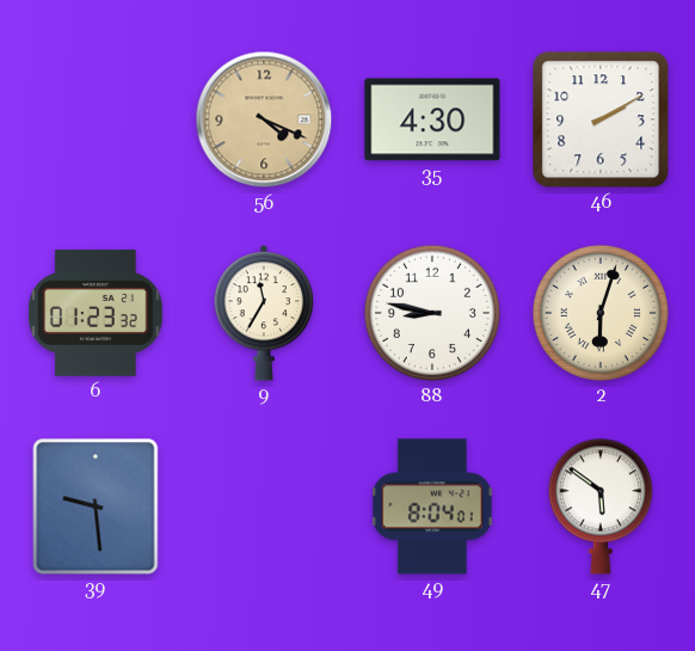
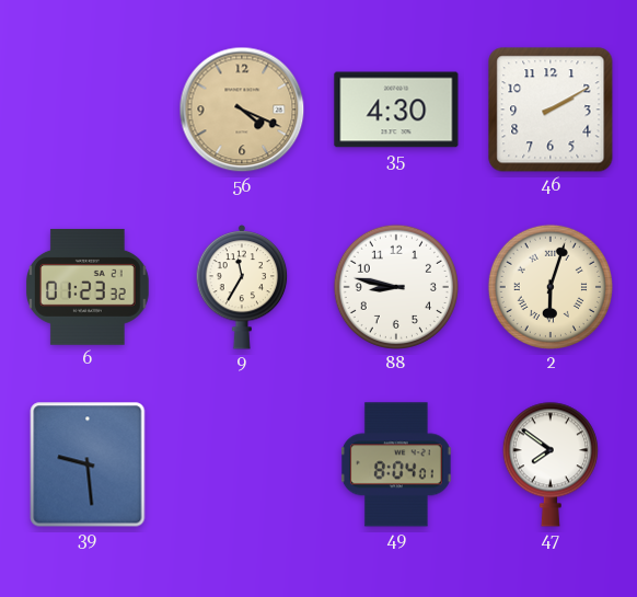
47: 5:51 -> 7:51
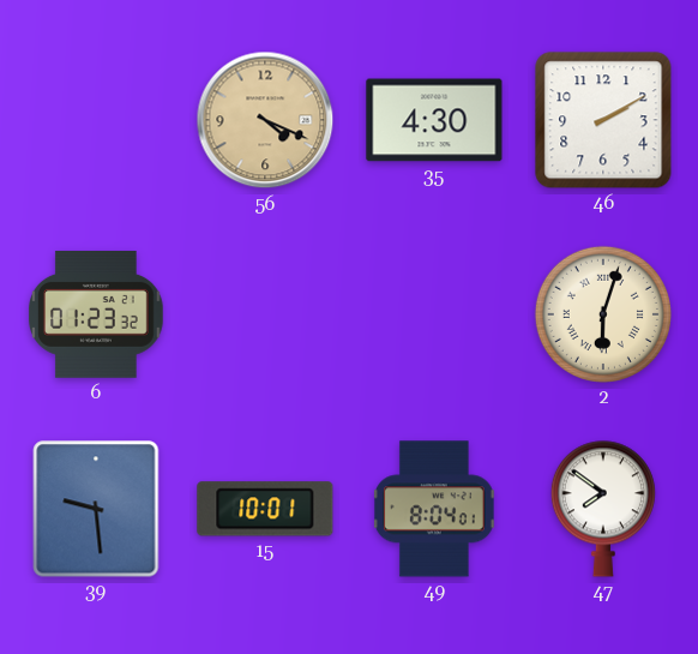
9: 11:35 -> none
88: 8:47 -> none
15: none -> 10:01
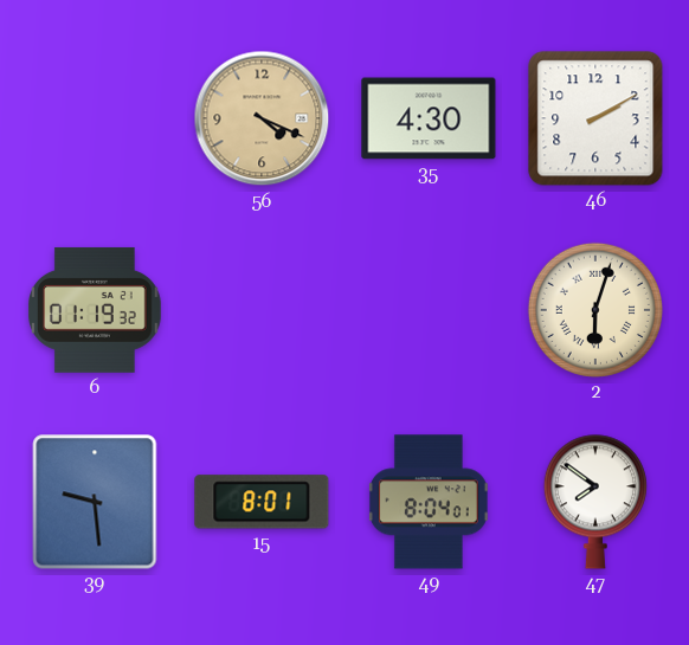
6: 01:23 -> 01:19
15: 10:01 -> 8:01
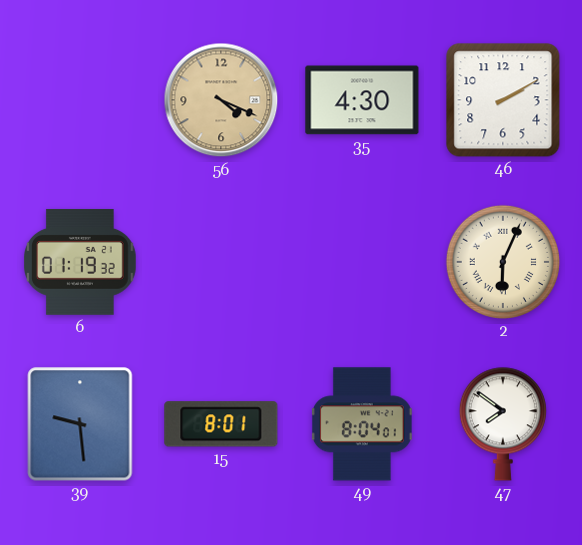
2: 6:03 -> 6:04
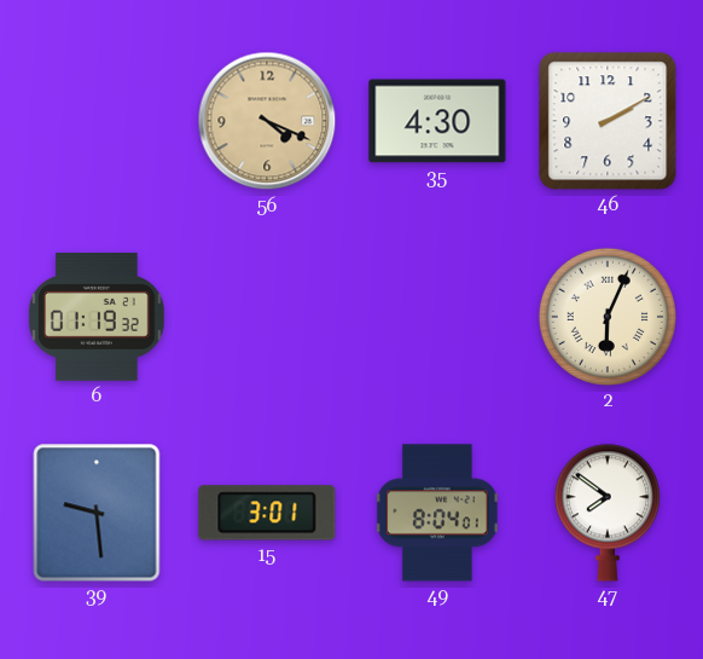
15: 8:01 -> 3:01
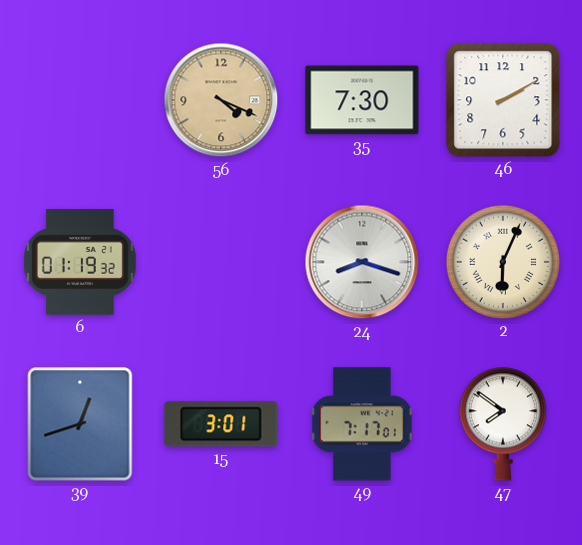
35: 4:30 -> 7:30
24: none -> 8:18
39: 9:29 -> 12:42
49: 8:04 -> 7:17
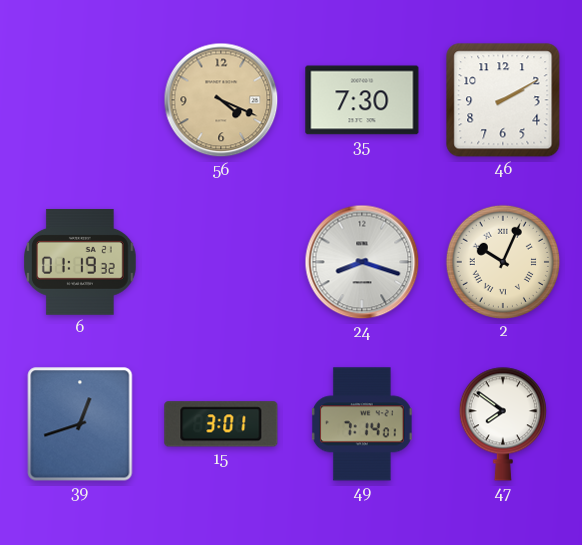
2: 6:04 -> 10:04
49: 7:17 -> 7:14
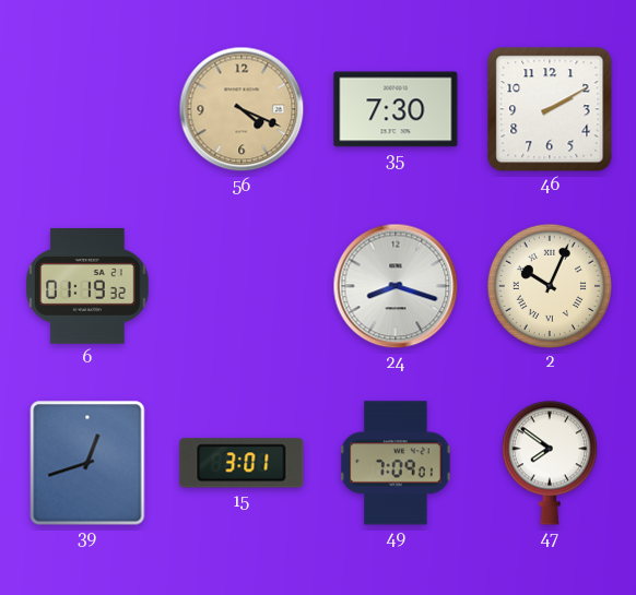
49: 7:14 -> 7:09
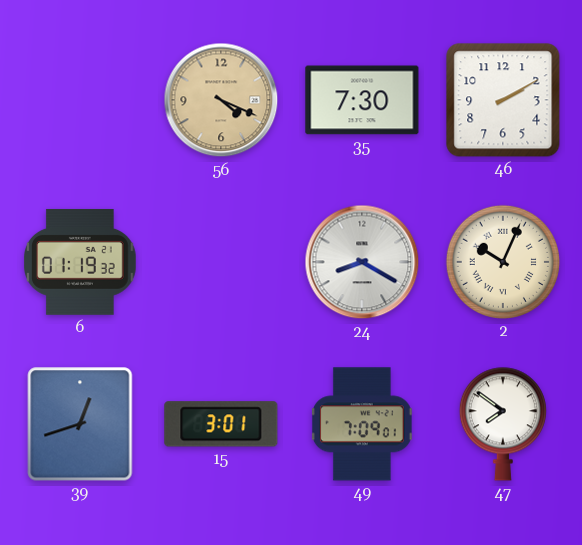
24: 8:18 -> 8:20
